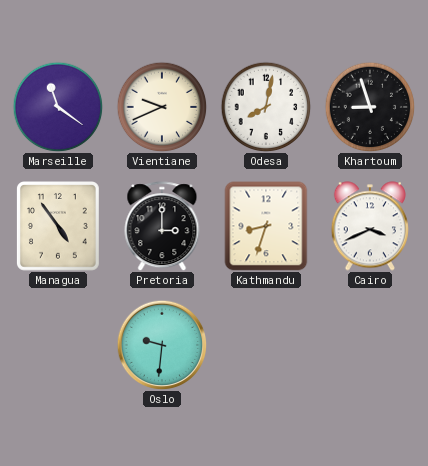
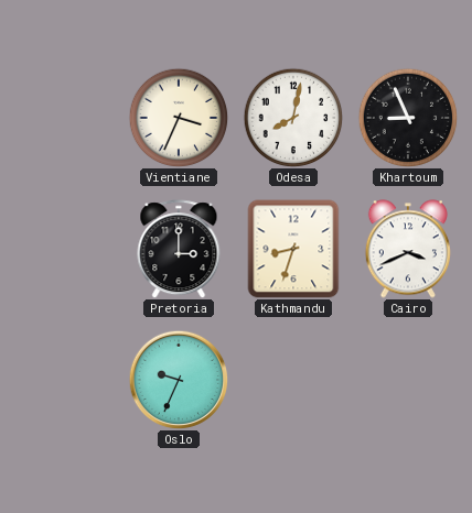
Marseille: 11:21 -> none
Vientiane: 9:41 -> 3:34
Khartoum: 8:57 -> 8:56
Managua: 4:54 -> none
Oslo: 9:31 -> 9:34
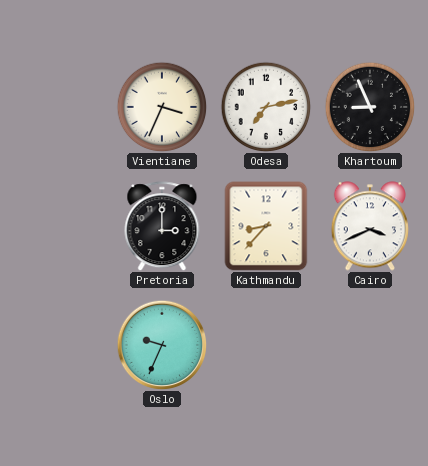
Odesa: 8:02 -> 7:13
Kathmandu: 8:33 -> 8:37
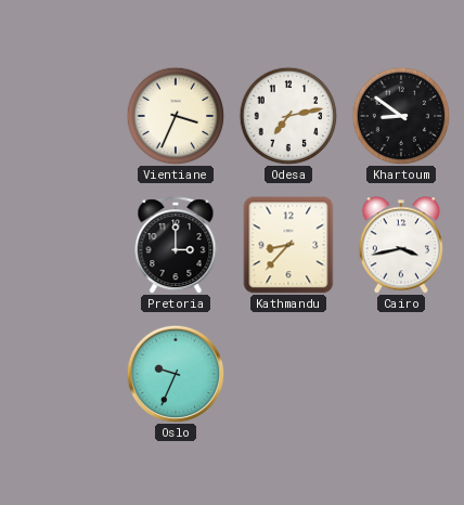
Khartoum: 8:56 -> 8:51
Cairo: 3:41 -> 3:43
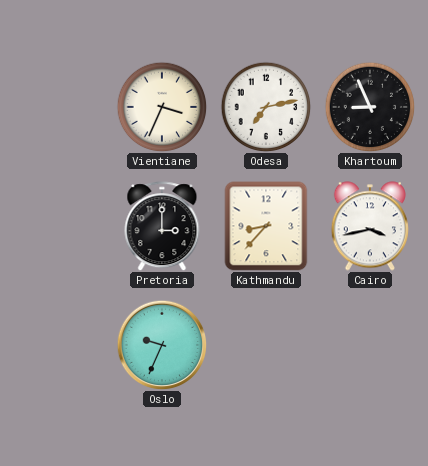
Khartoum: 8:51 -> 8:56
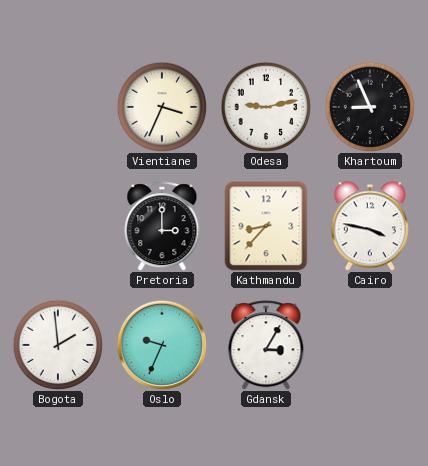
Odesa: 7:13 -> 9:13
Cairo: 3:43 -> 3:47
Bogota: none -> 1:59
Gdansk: none -> 3:05
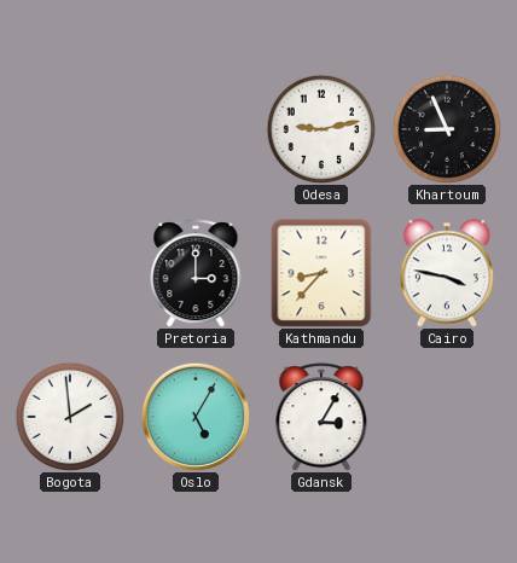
Vientiane: 3:34 -> none
Oslo: 9:34 -> 5:05
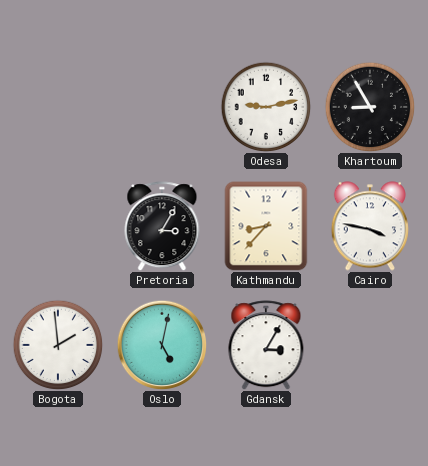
Khartoum: 8:56 -> 8:55
Pretoria: 3:00 -> 3:05
Oslo: 5:05 -> 5:02
